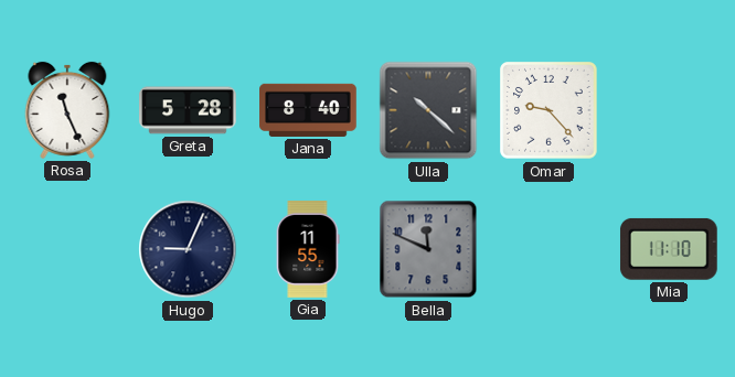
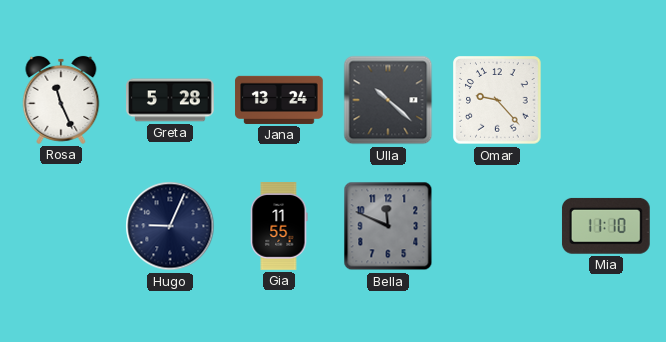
Jana: 8:40 -> 13:24
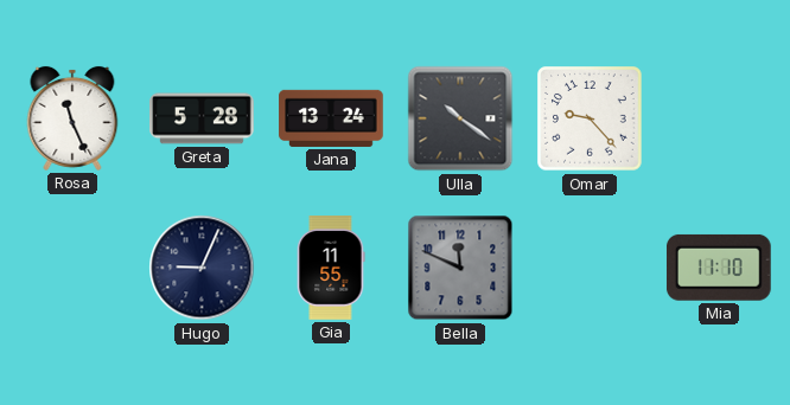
Ulla: 10:22 -> 10:21
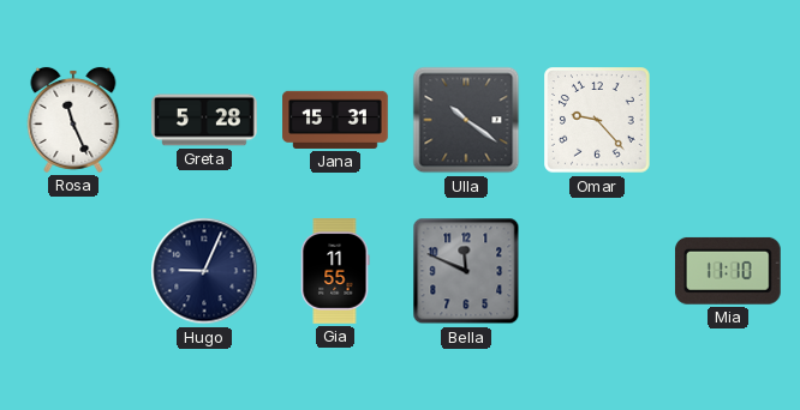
Jana: 13:24 -> 15:31
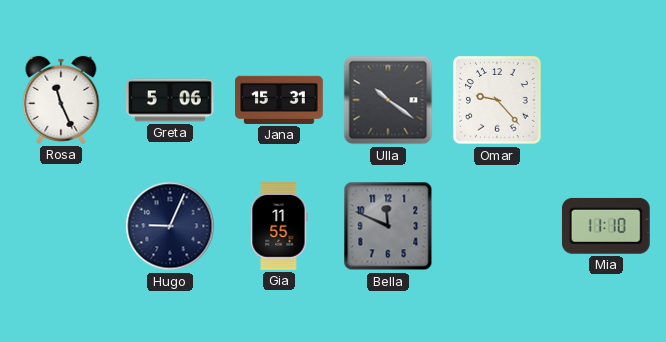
Greta: 5:28 -> 5:06
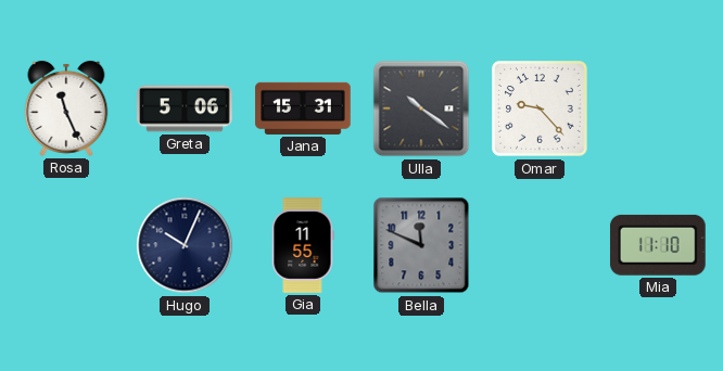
Hugo: 9:04 -> 10:04
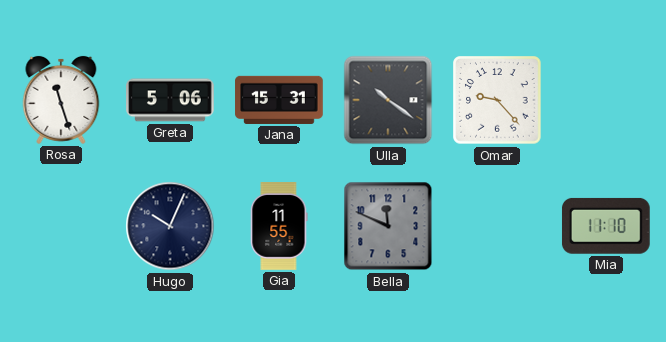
Rosa: 11:26 -> 11:27
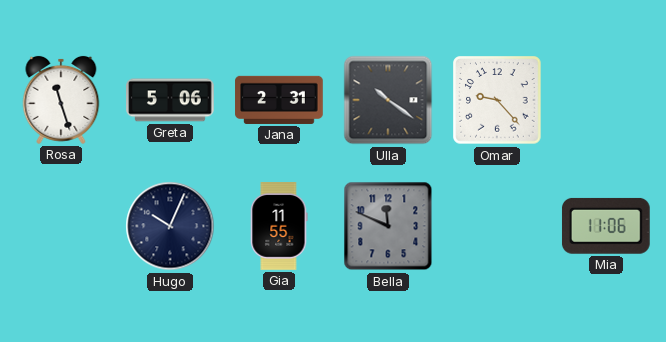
Jana: 15:31 -> 2:31
Mia: 11:10 -> 11:06
